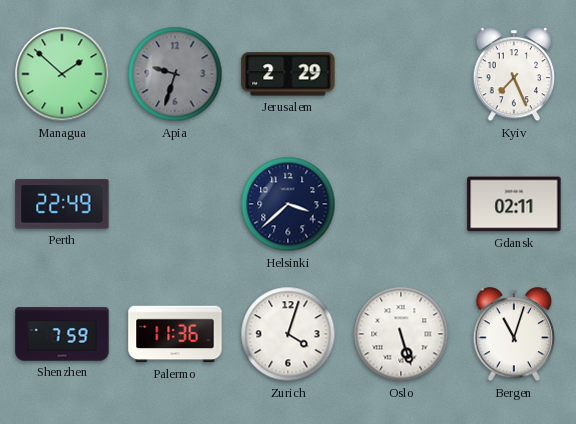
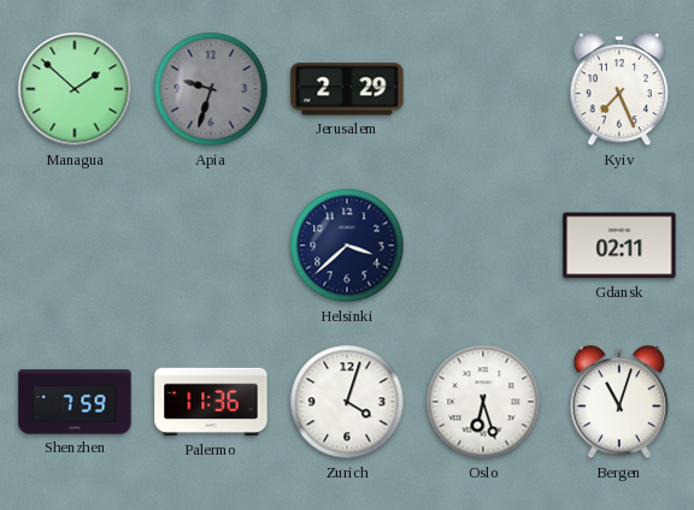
Perth: 22:49 -> none
Oslo: 5:27 -> 6:27
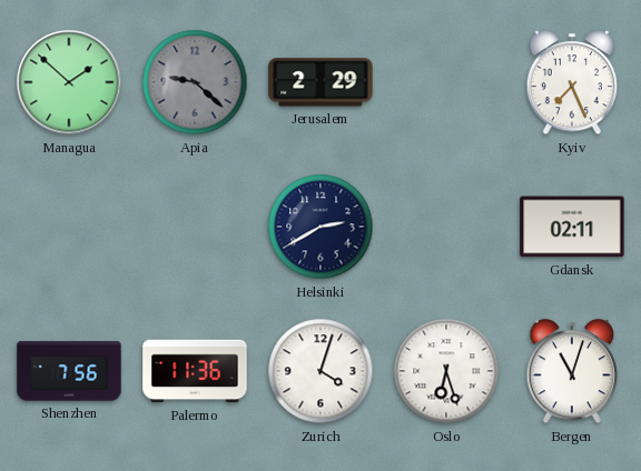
Apia: 9:33 -> 9:22
Helsinki: 3:38 -> 2:40
Shenzhen: 7:59 -> 7:56
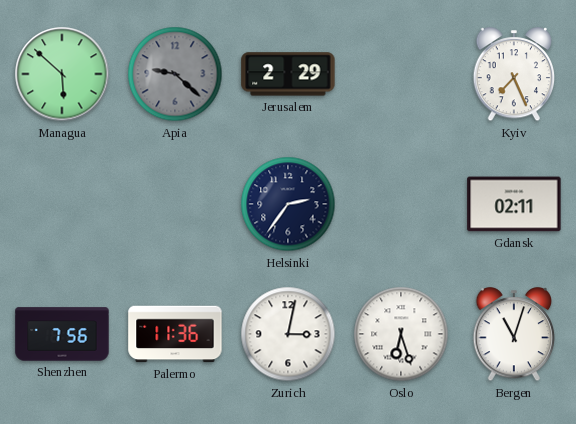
Managua: 1:52 -> 5:52
Helsinki: 2:40 -> 2:36
Zurich: 4:03 -> 3:02
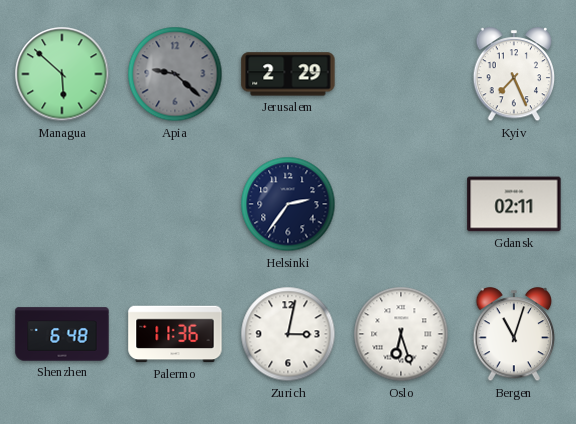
Shenzhen: 7:56 -> 6:48
